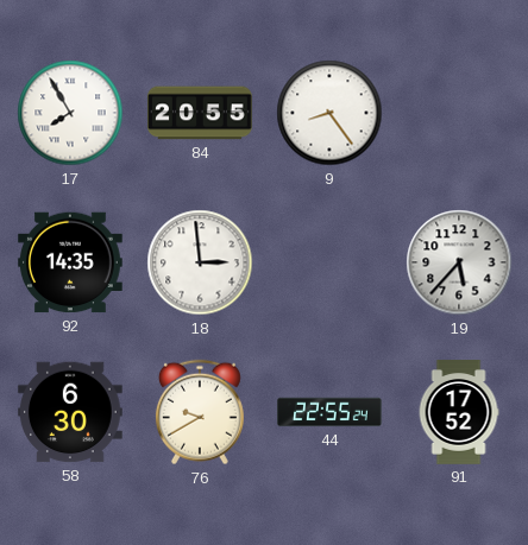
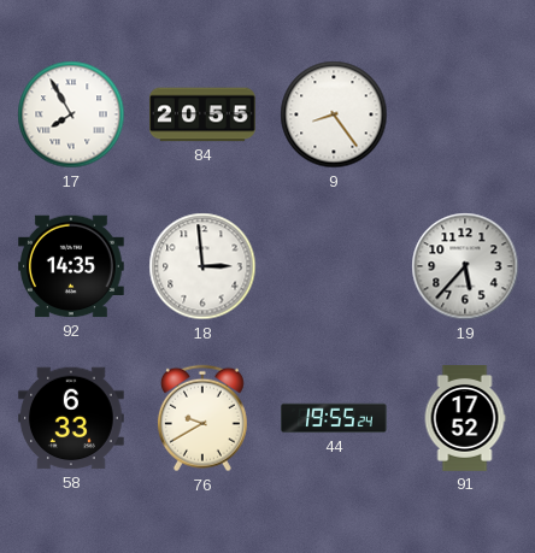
58: 6:30 -> 6:33
44: 22:55 -> 19:55
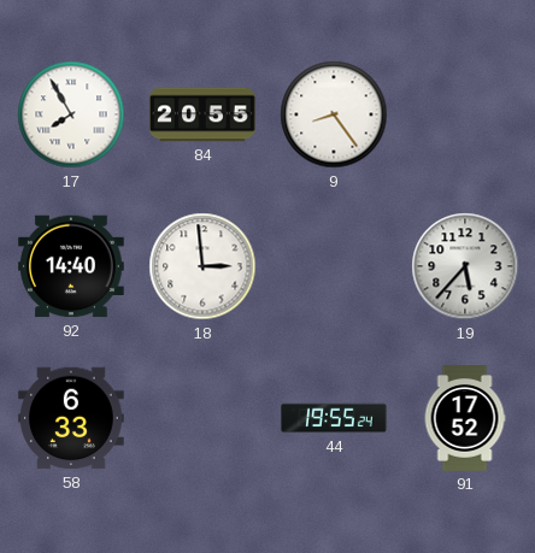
92: 14:35 -> 14:40
76: 9:40 -> none
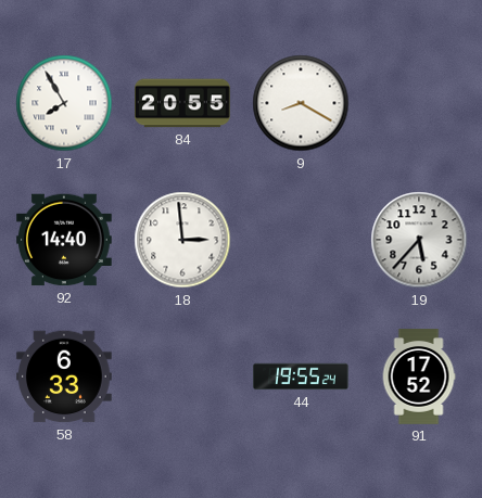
9: 8:24 -> 8:20
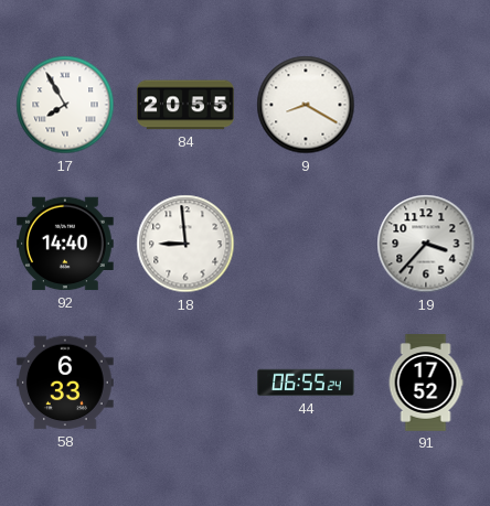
18: 2:59 -> 8:59
19: 5:37 -> 3:37
44: 19:55 -> 06:55
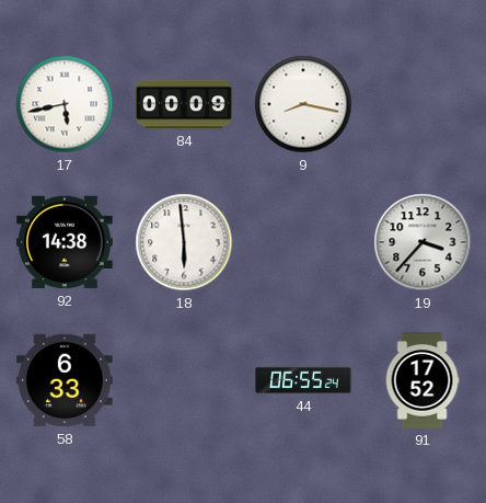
17: 7:55 -> 5:43
84: 20:55 -> 00:09
9: 8:20 -> 8:17
92: 14:40 -> 14:38
18: 8:59 -> 5:59
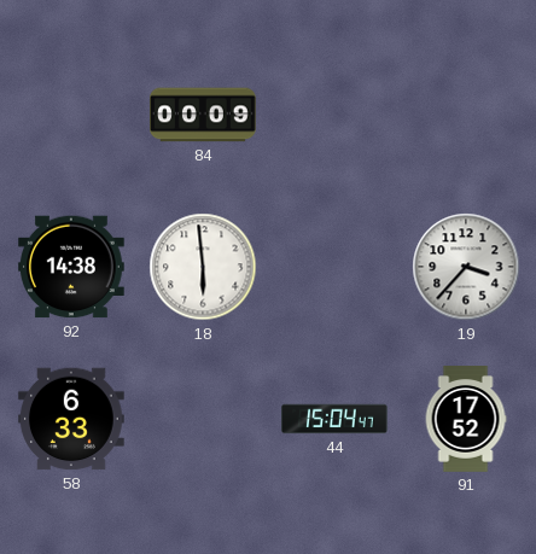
17: 5:43 -> none
9: 8:17 -> none
44: 06:55 -> 15:04
